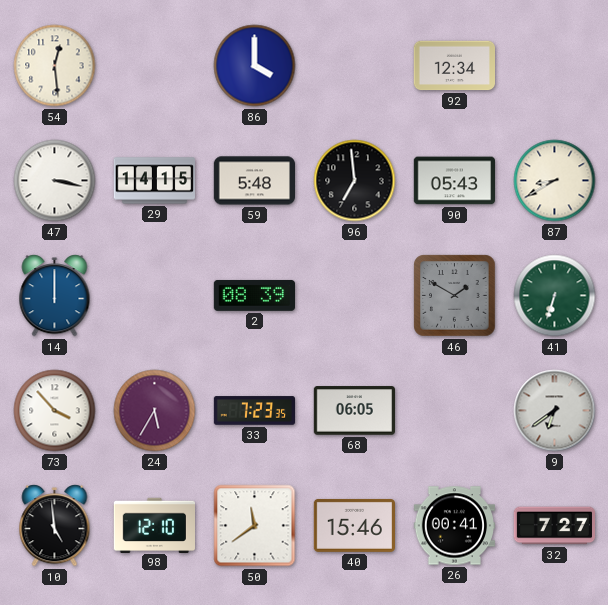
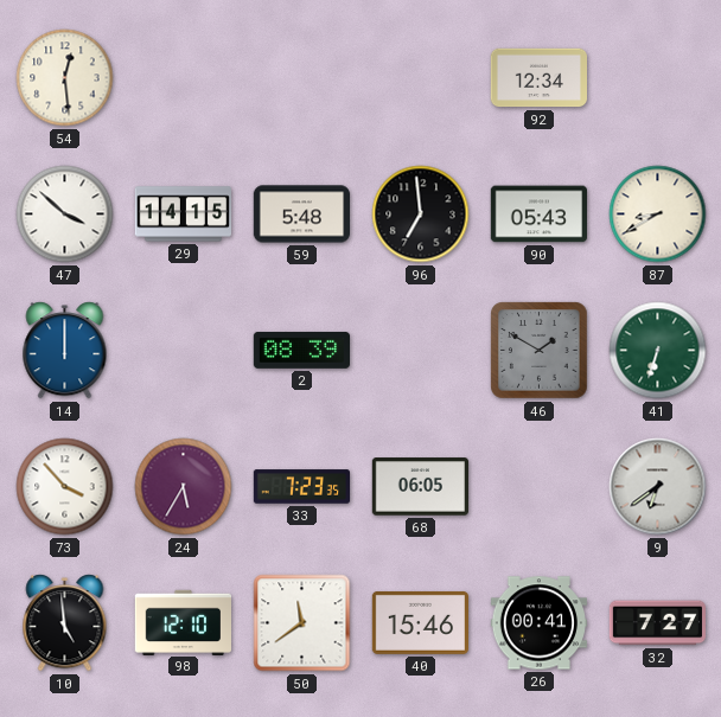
86: 4:00 -> none
47: 3:17 -> 3:52
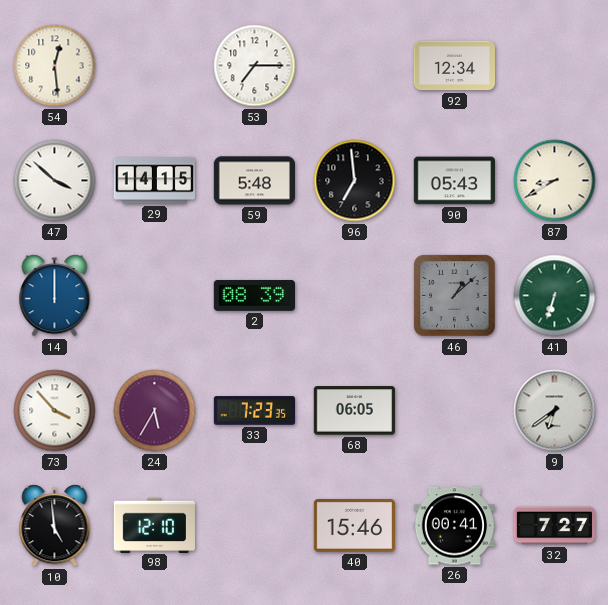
53: none -> 7:15
46: 1:50 -> 1:08
50: 11:39 -> none
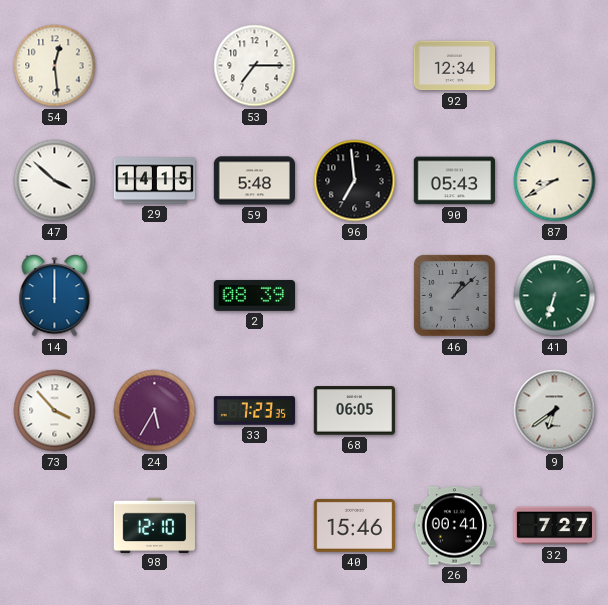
10: 4:59 -> none
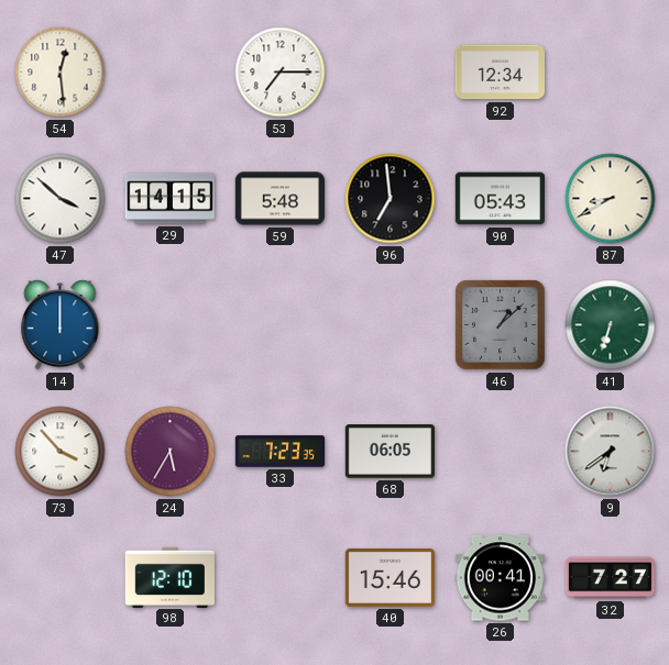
2: 08:39 -> none
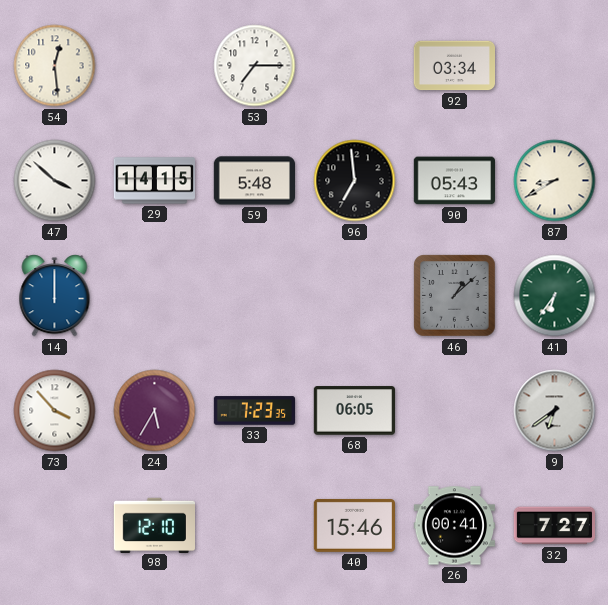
92: 12:34 -> 03:34
41: 6:33 -> 6:36
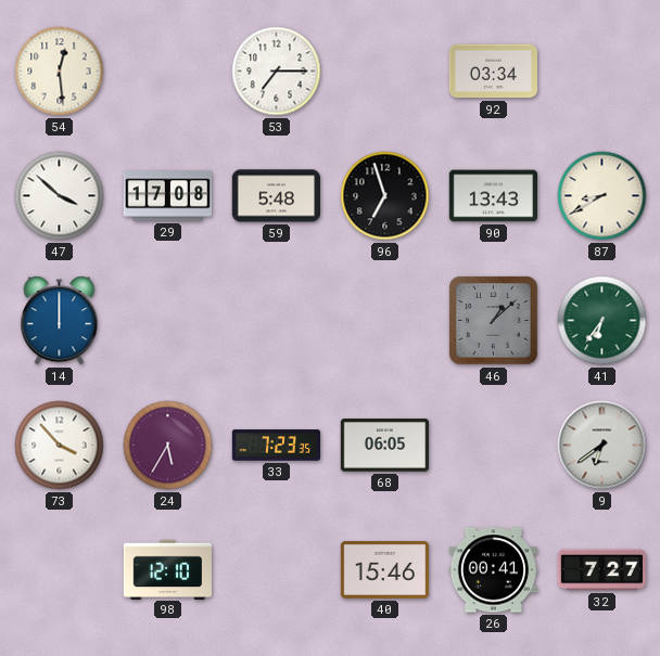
29: 14:15 -> 17:08
96: 6:59 -> 6:57
90: 05:43 -> 13:43
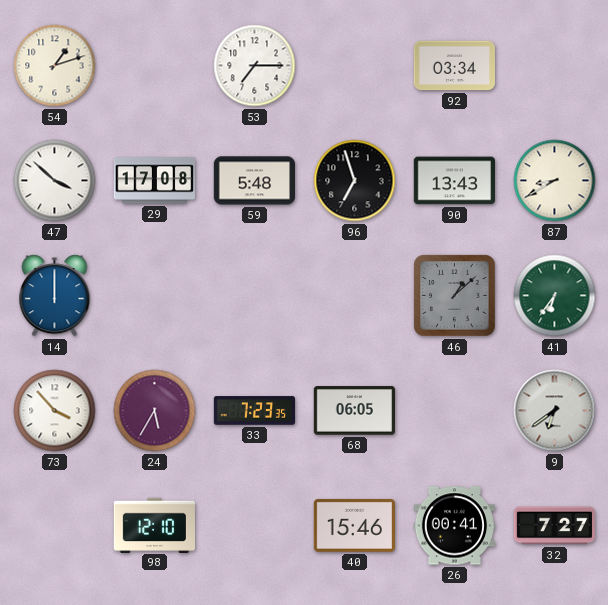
54: 12:29 -> 1:12
